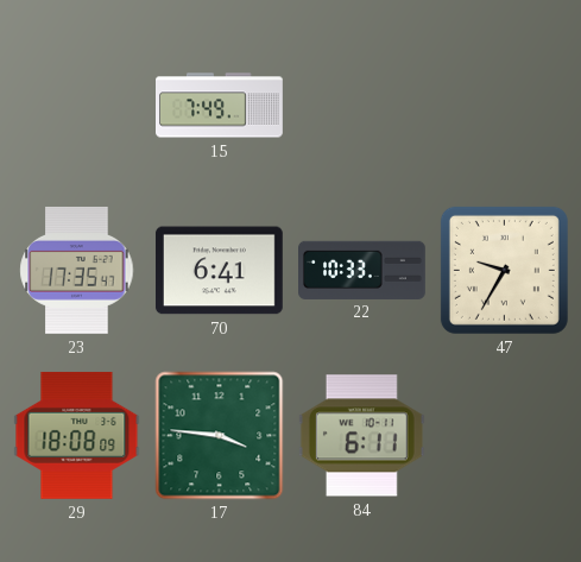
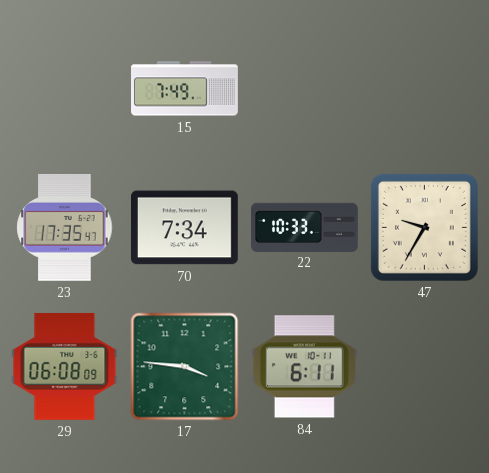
70: 6:41 -> 7:34
29: 18:08 -> 06:08
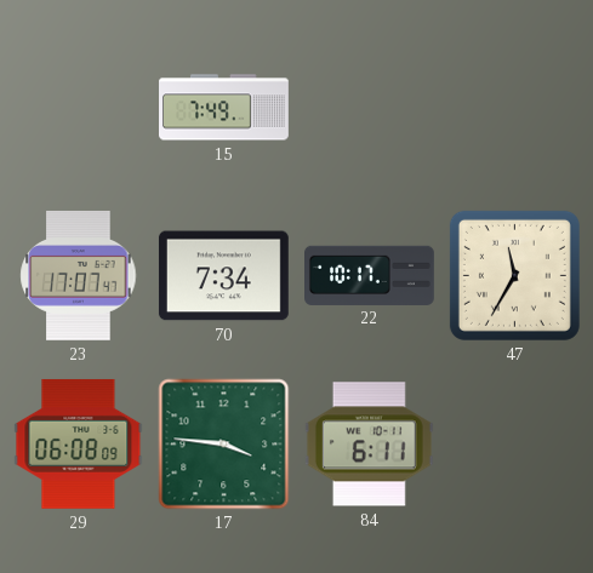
23: 17:35 -> 17:07
22: 10:33 -> 10:17
47: 9:35 -> 11:35
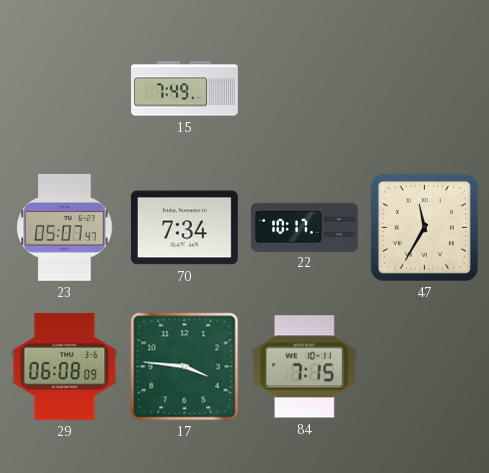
23: 17:07 -> 05:07
84: 6:11 -> 7:15
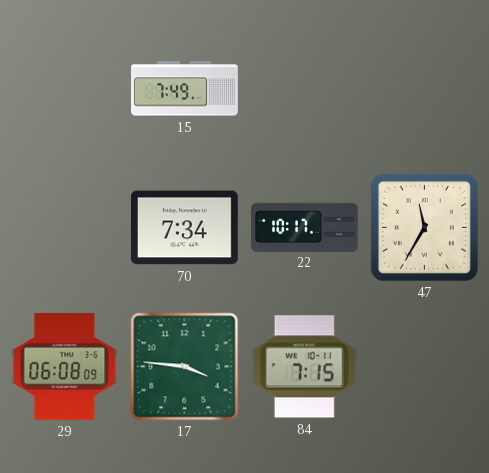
23: 05:07 -> none
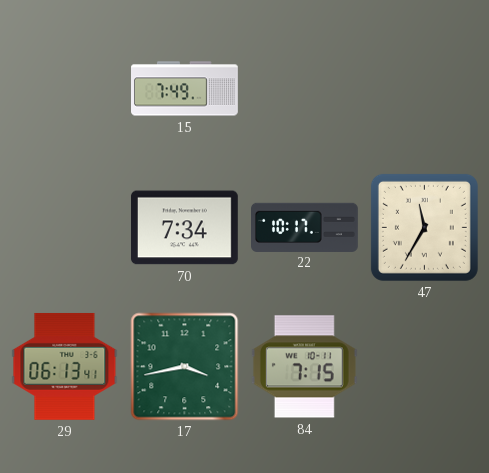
29: 06:08 -> 06:13
17: 3:46 -> 3:43
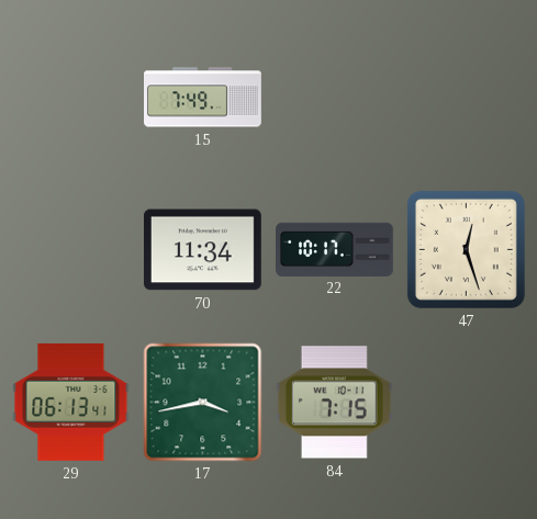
70: 7:34 -> 11:34
47: 11:35 -> 12:27
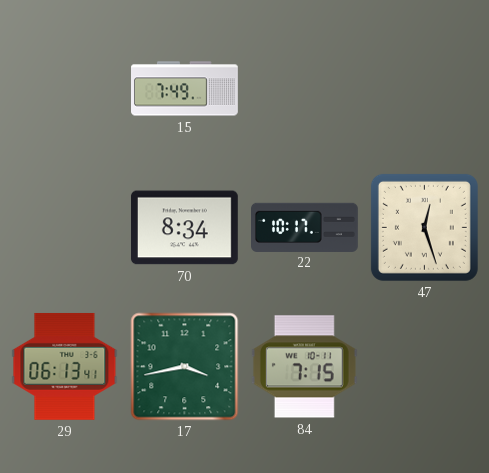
70: 11:34 -> 8:34
